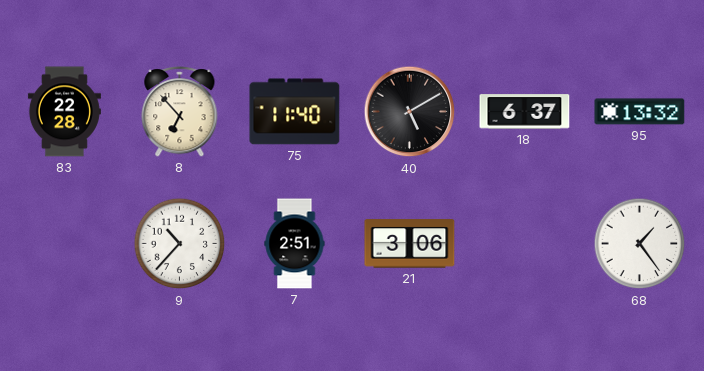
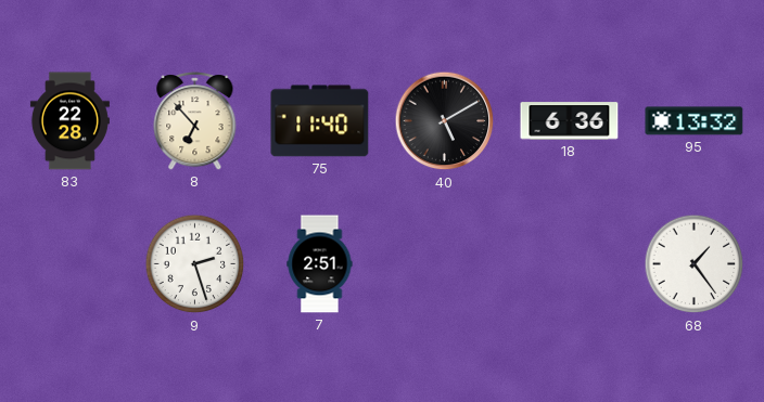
18: 6:37 -> 6:36
9: 10:37 -> 2:27
21: 3:06 -> none
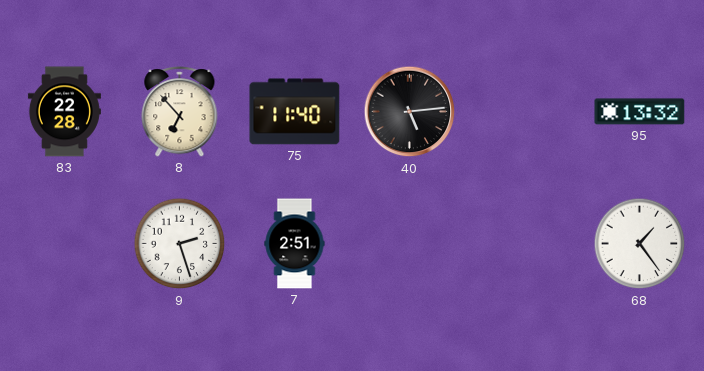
40: 5:10 -> 5:14
18: 6:36 -> none
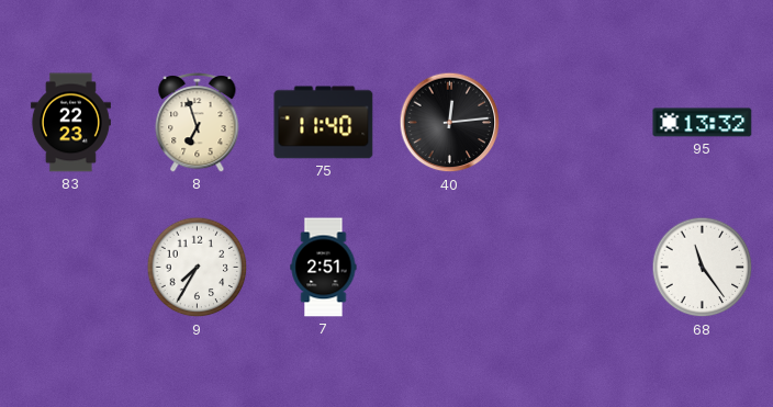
83: 22:28 -> 22:23
8: 6:53 -> 6:57
40: 5:14 -> 12:14
9: 2:27 -> 7:35
68: 1:24 -> 11:24
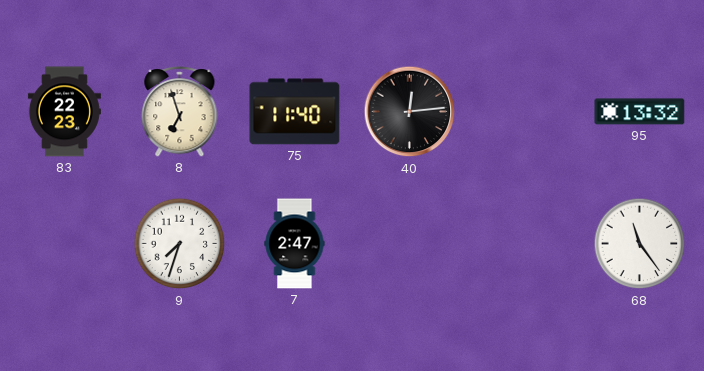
9: 7:35 -> 7:33
7: 2:51 -> 2:47
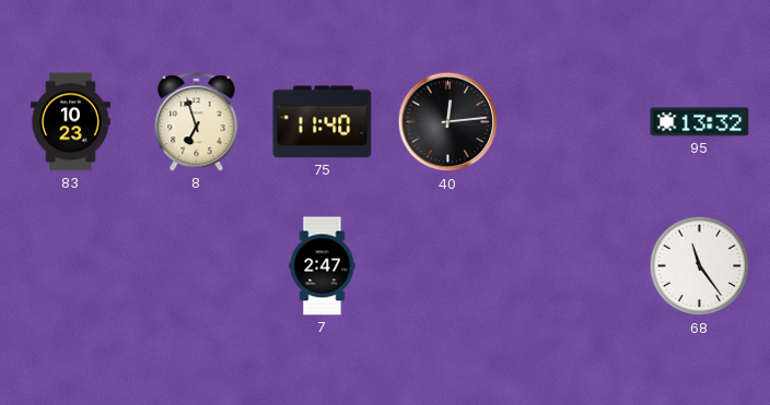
83: 22:23 -> 10:23
9: 7:33 -> none
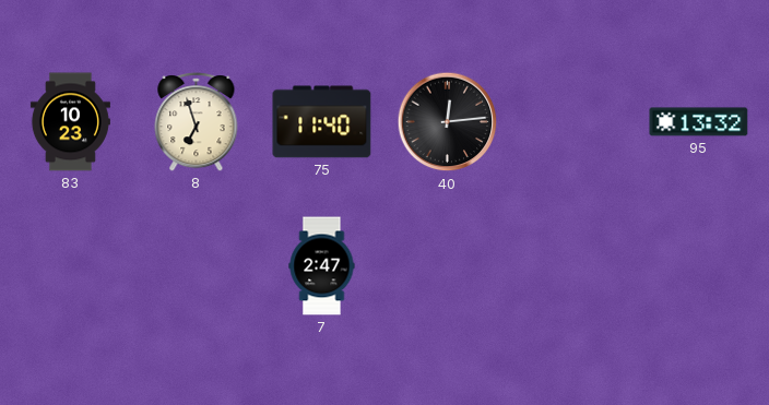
68: 11:24 -> none
